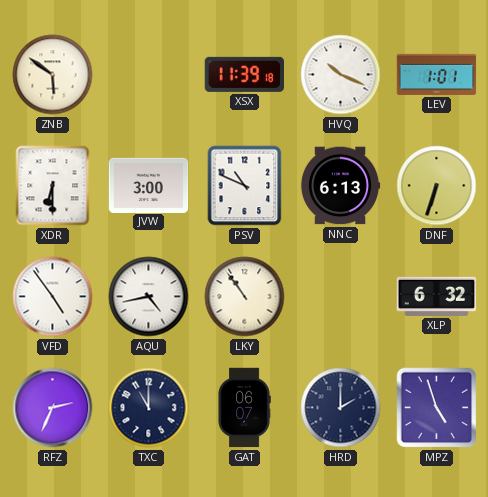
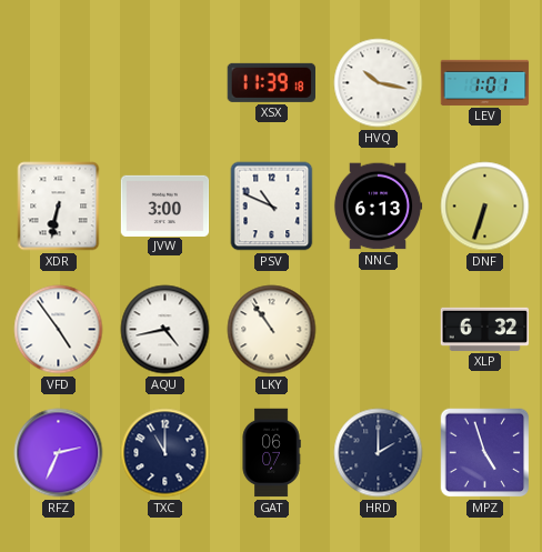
ZNB: 5:51 -> none
HVQ: 10:19 -> 10:17
XDR: 6:30 -> 6:32
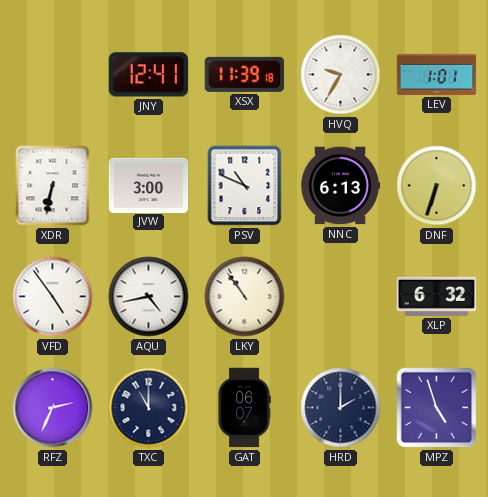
JNY: none -> 12:41
HVQ: 10:17 -> 9:35
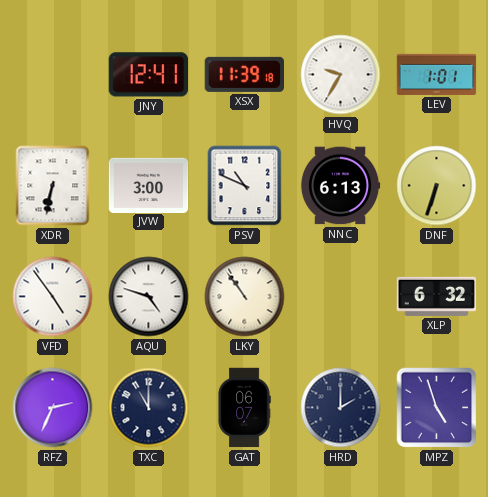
AQU: 4:43 -> 4:48
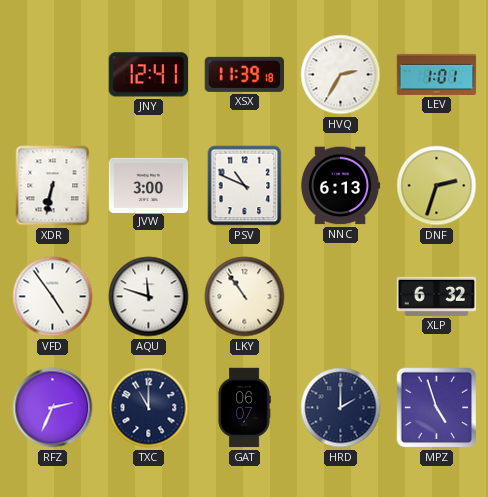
HVQ: 9:35 -> 2:35
DNF: 6:33 -> 2:33
AQU: 4:48 -> 11:48
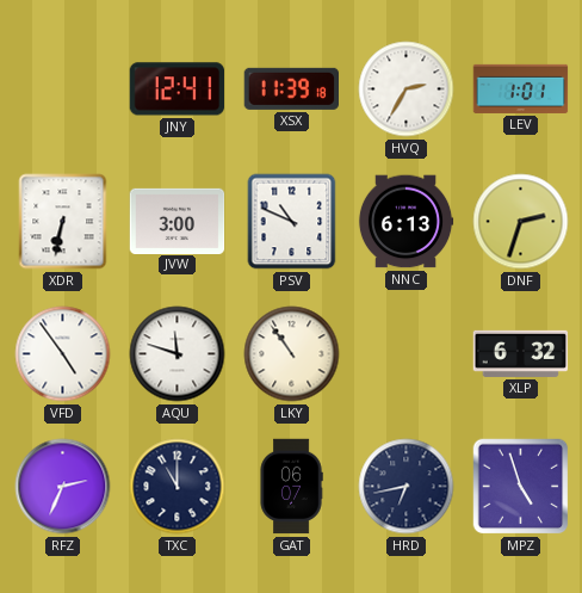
HRD: 2:00 -> 6:43
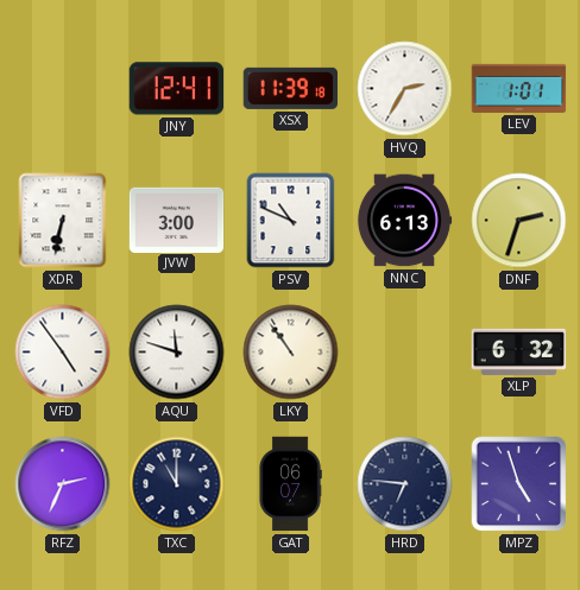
HRD: 6:43 -> 6:46
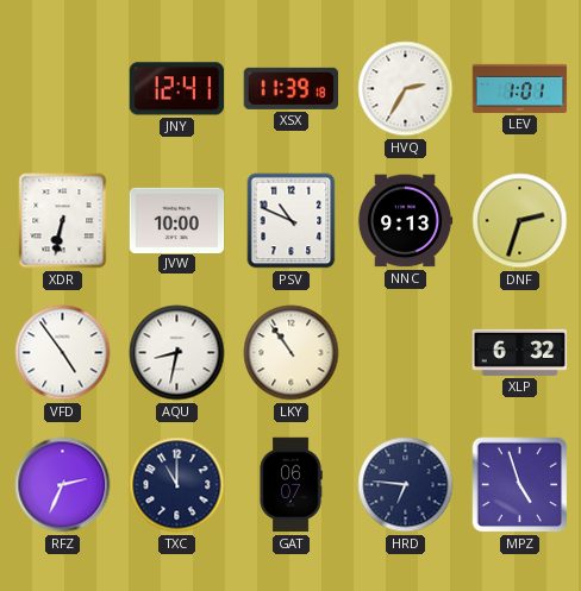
JVW: 3:00 -> 10:00
NNC: 6:13 -> 9:13
AQU: 11:48 -> 8:32
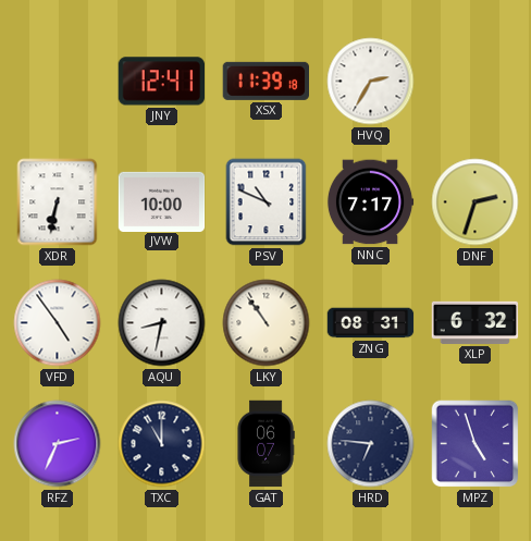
LEV: 1:01 -> none
NNC: 9:13 -> 7:17
ZNG: none -> 08:31
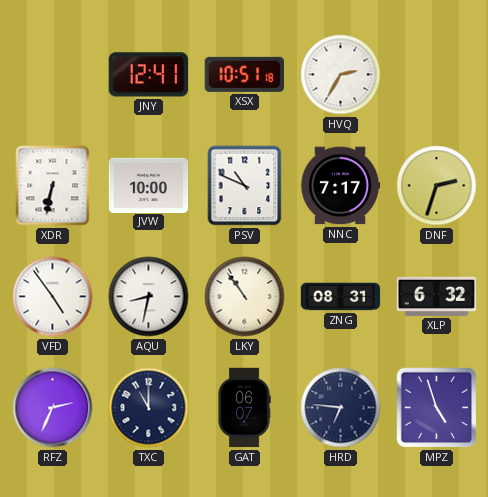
XSX: 11:39 -> 10:51
